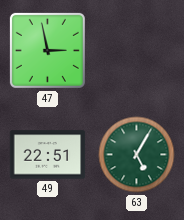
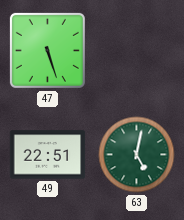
47: 2:58 -> 5:27
63: 5:05 -> 5:02
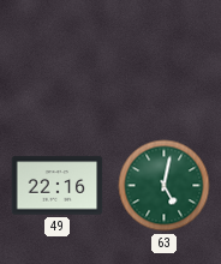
47: 5:27 -> none
49: 22:51 -> 22:16
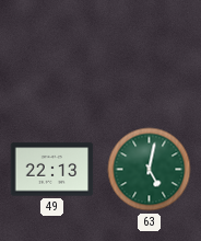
49: 22:16 -> 22:13
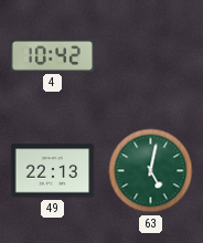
4: none -> 10:42
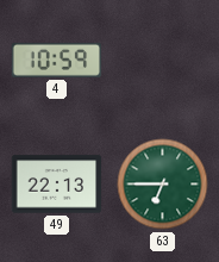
4: 10:42 -> 10:59
63: 5:02 -> 6:45
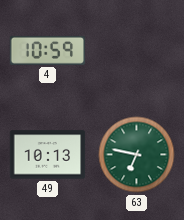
49: 22:13 -> 10:13
63: 6:45 -> 6:47
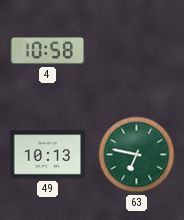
4: 10:59 -> 10:58
